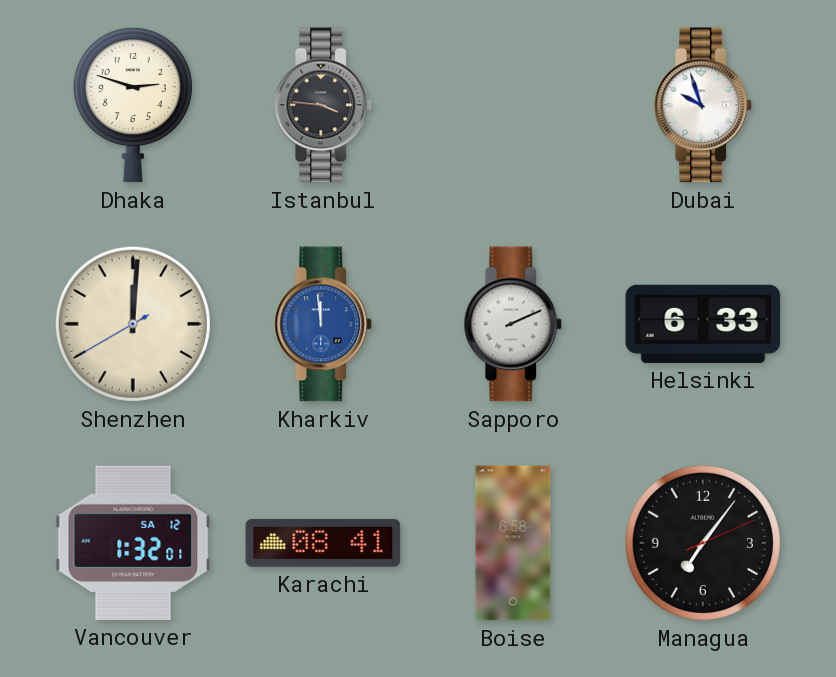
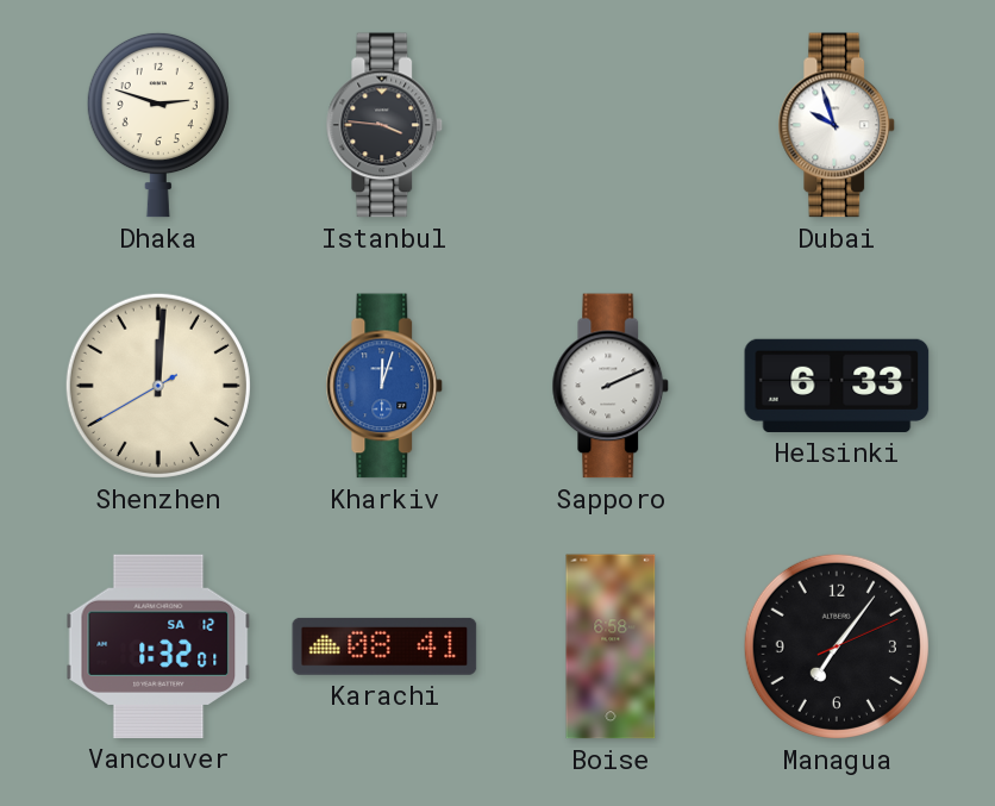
Kharkiv: 11:59 -> 12:03
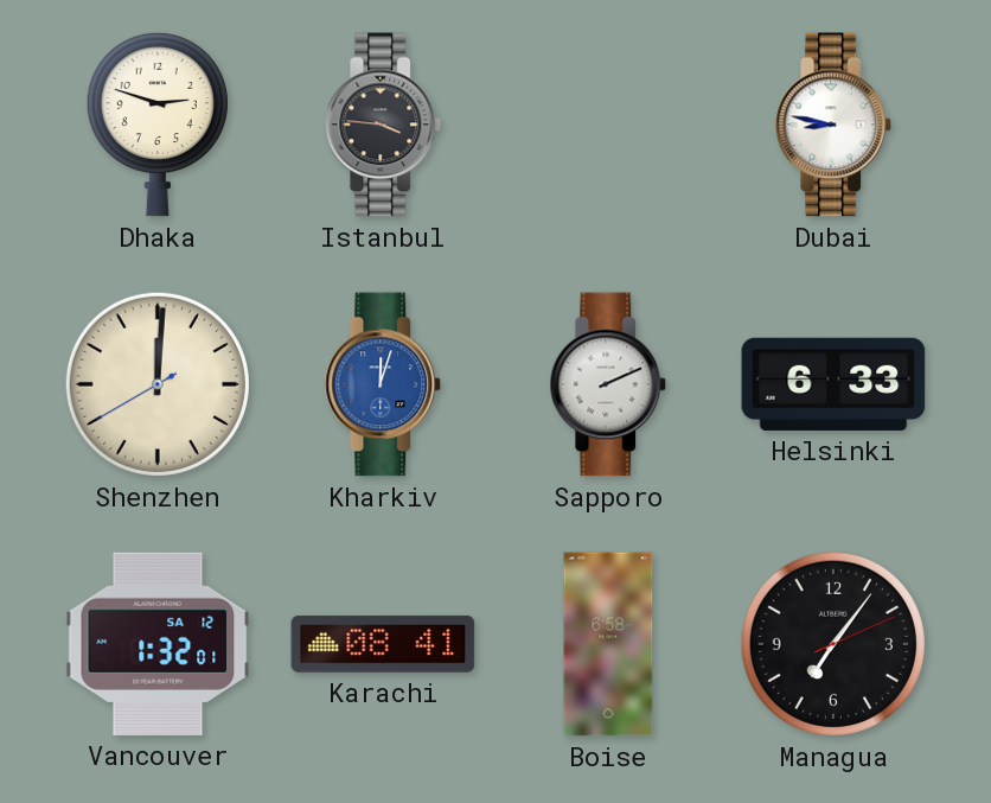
Dubai: 9:57 -> 8:47
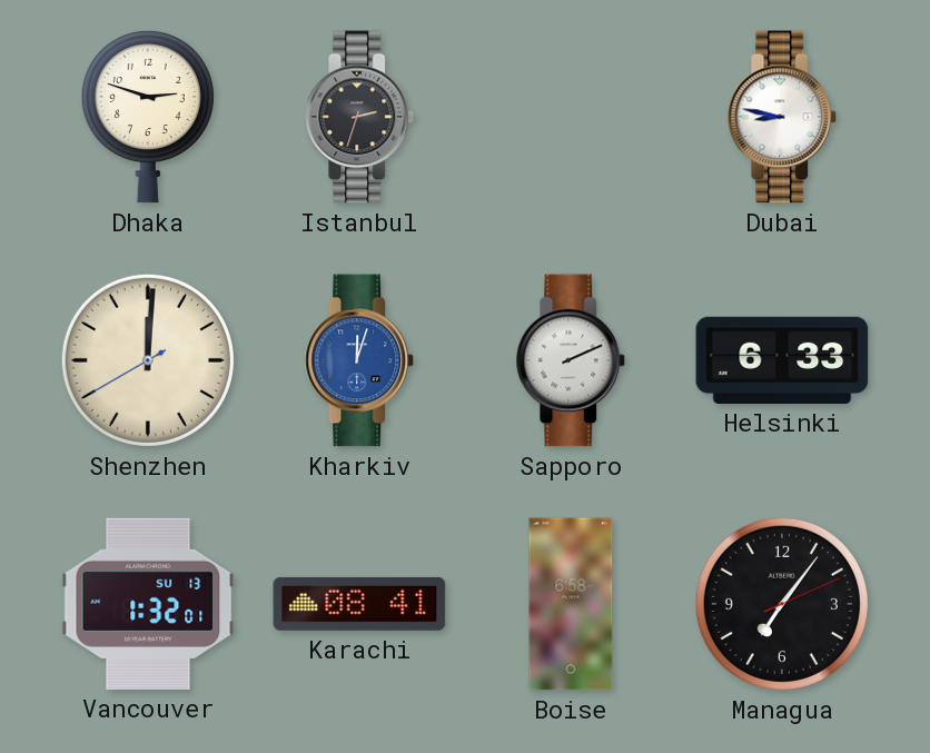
Istanbul: 3:46 -> 2:33
Vancouver date: SA 12 -> SU 13
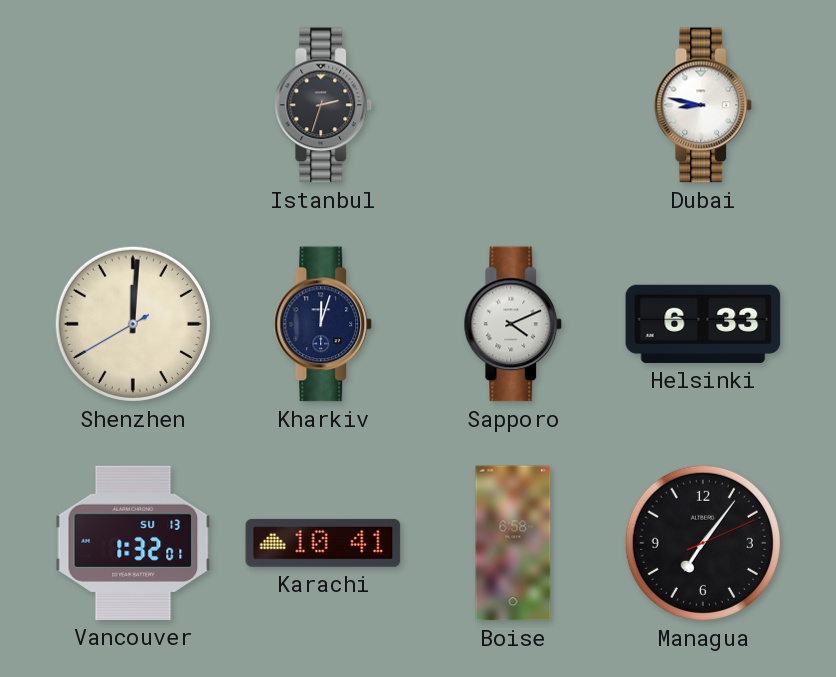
Dhaka: 2:48 -> none
Kharkiv dial: blue -> navy
Sapporo: 2:11 -> 4:11
Karachi: 08:41 -> 10:41
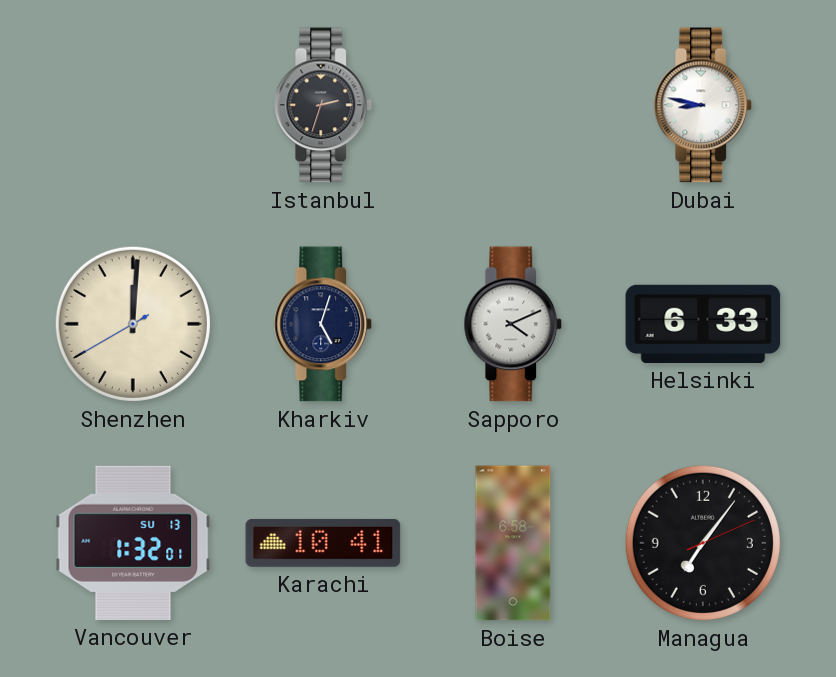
Kharkiv: 12:03 -> 5:03
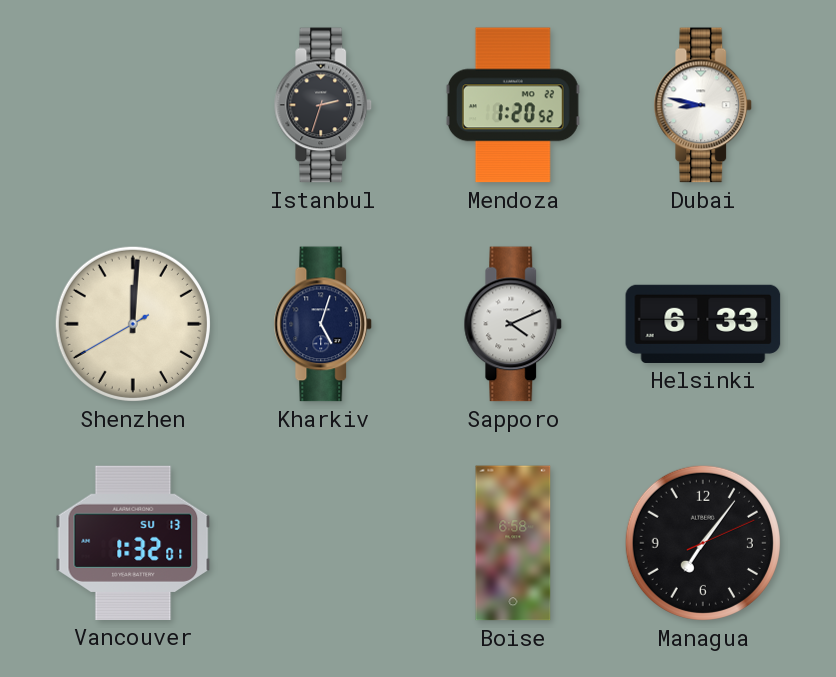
Mendoza: none -> 1:20
Karachi: 10:41 -> none
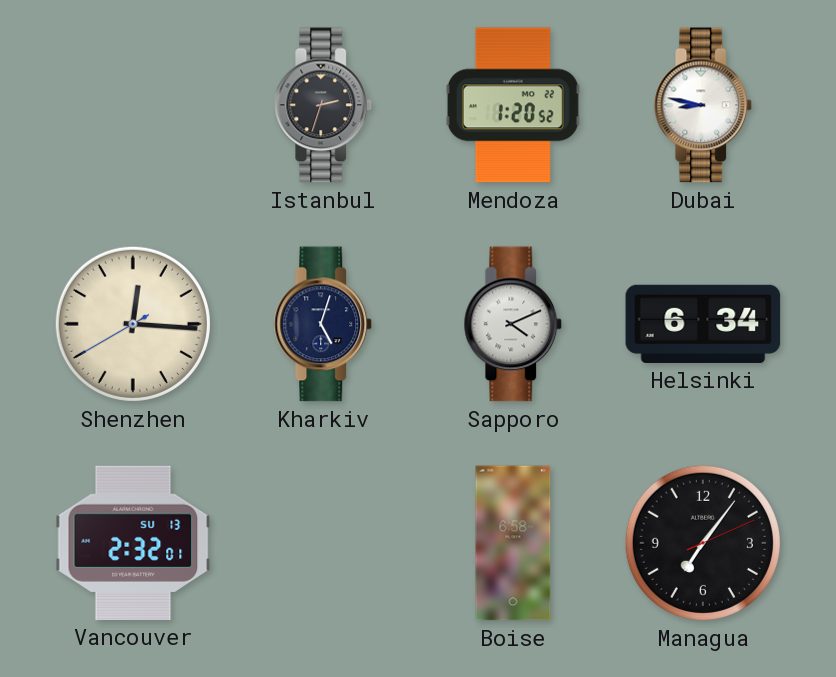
Shenzhen: 12:00 -> 12:15
Helsinki: 6:33 -> 6:34
Vancouver: 1:32 -> 2:32
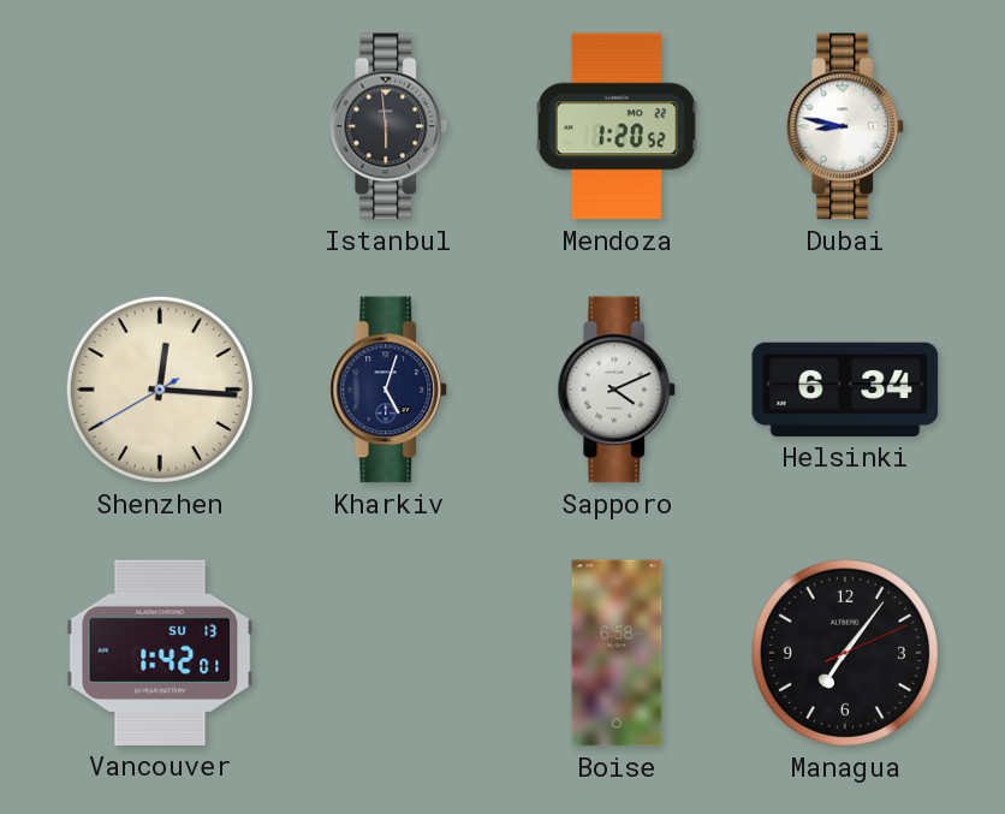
Istanbul: 2:33 -> 5:59
Vancouver: 2:32 -> 1:42
